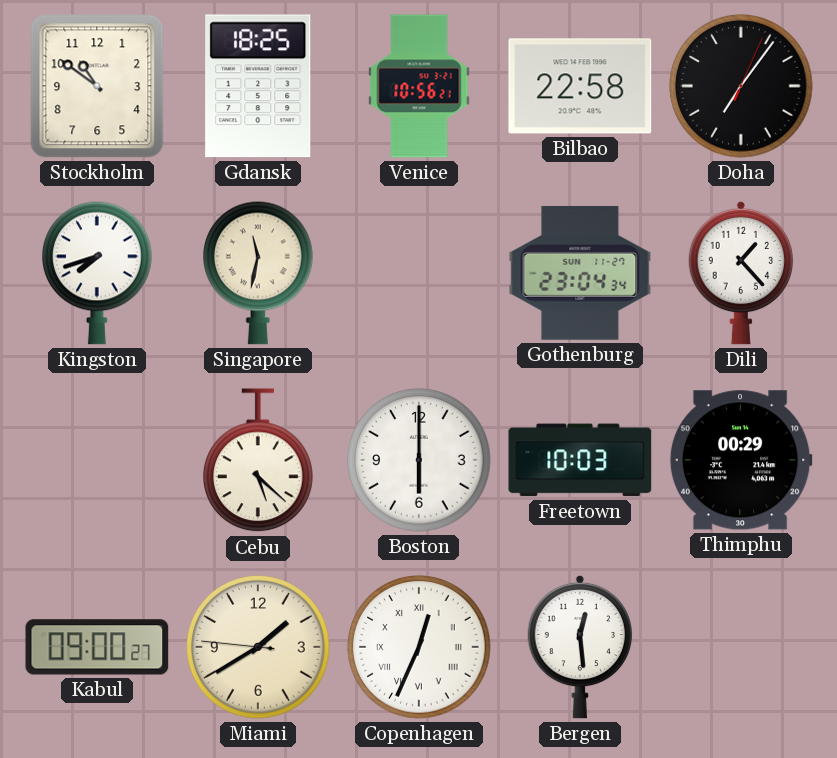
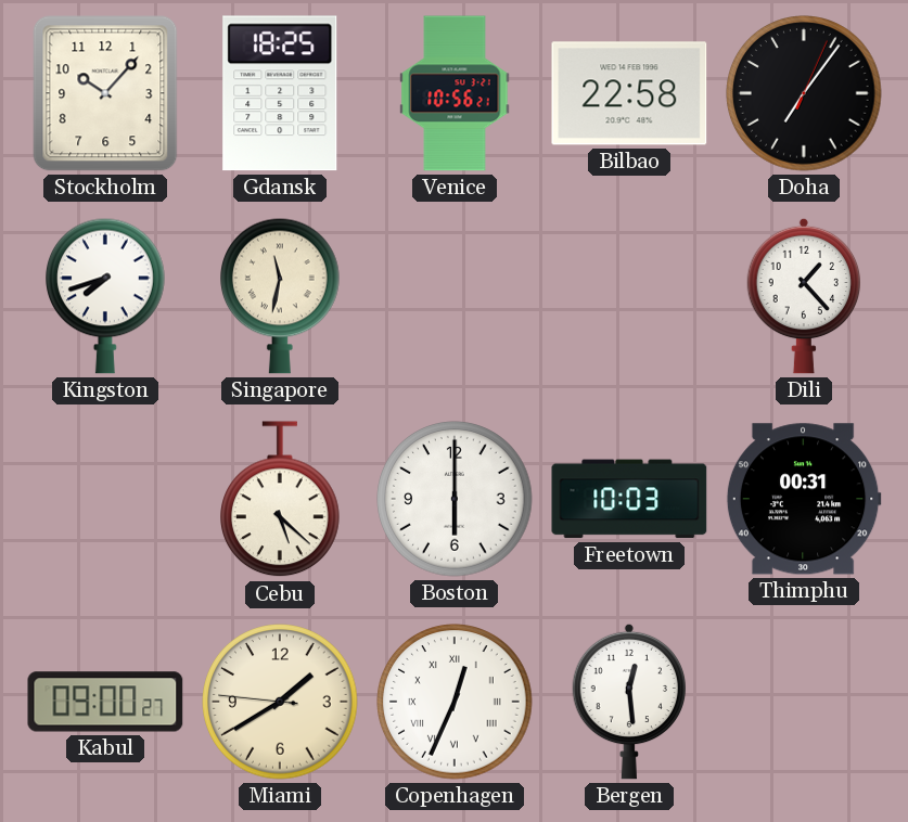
Stockholm: 10:51 -> 10:07
Gothenburg: 23:04 -> none
Thimphu: 00:29 -> 00:31
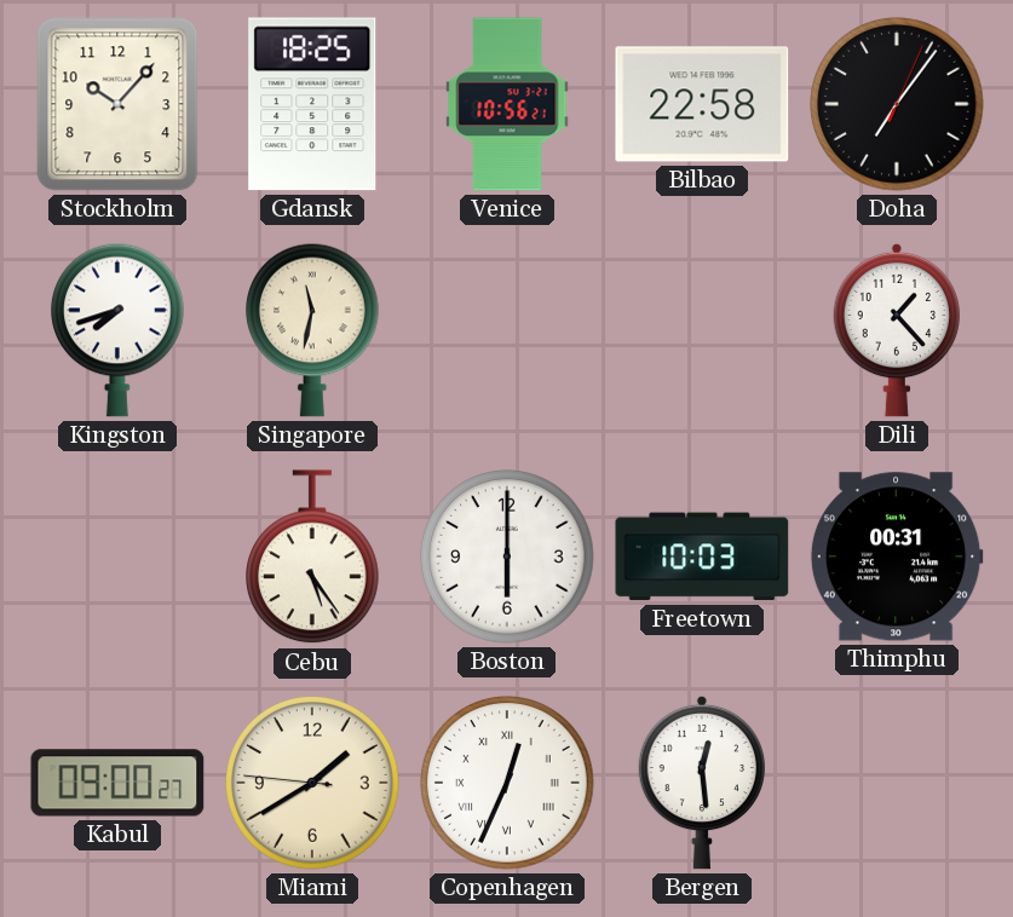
Cebu: 5:22 -> 5:24
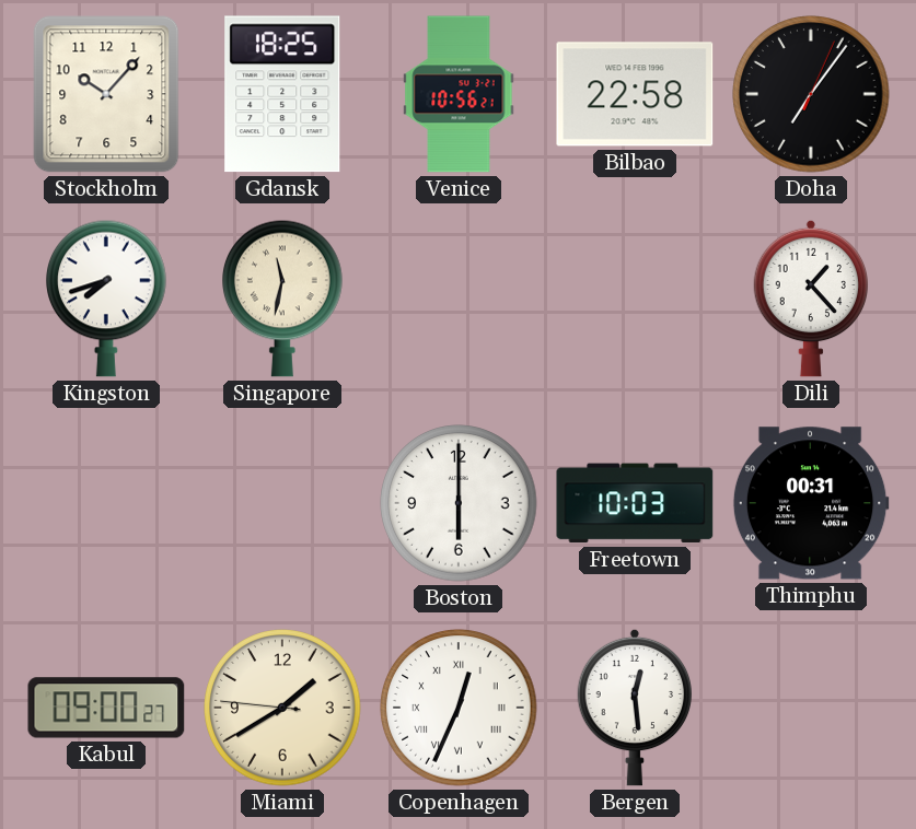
Cebu: 5:24 -> none
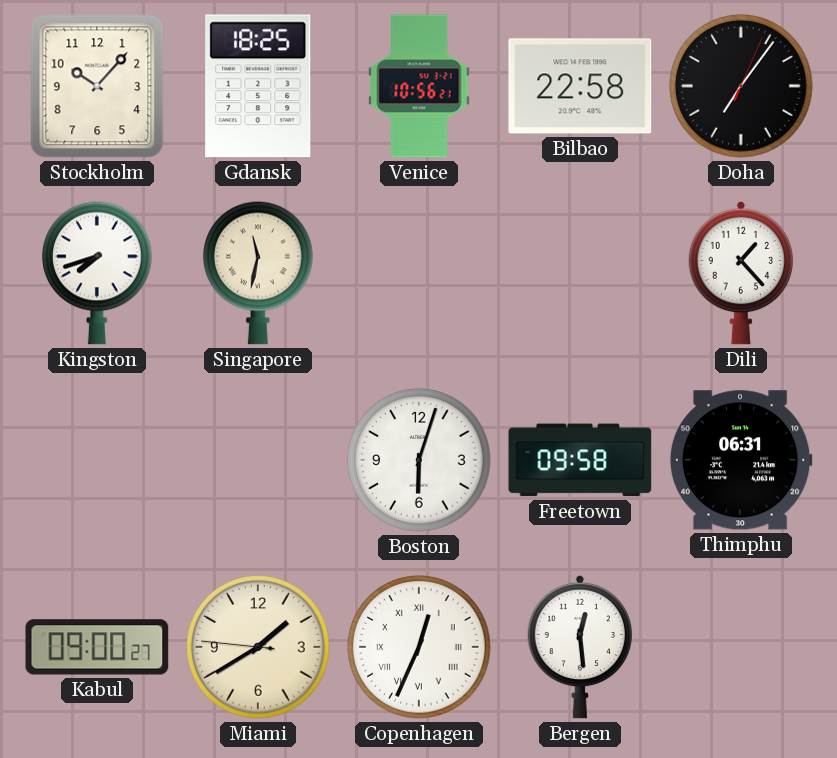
Boston: 6:00 -> 6:03
Freetown: 10:03 -> 09:58
Thimphu: 00:31 -> 06:31
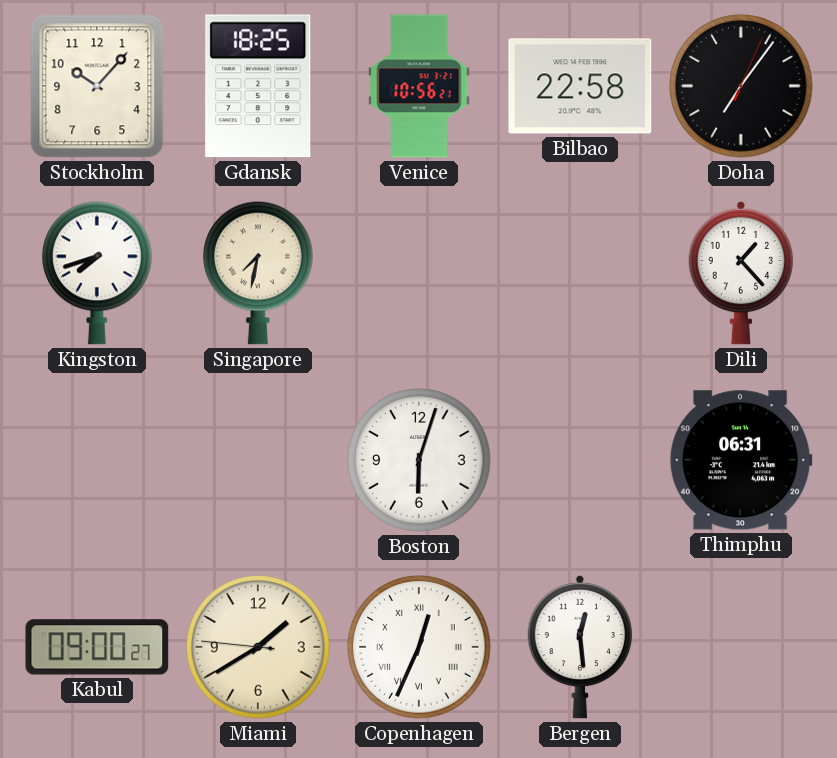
Singapore: 11:32 -> 7:32
Freetown: 09:58 -> none
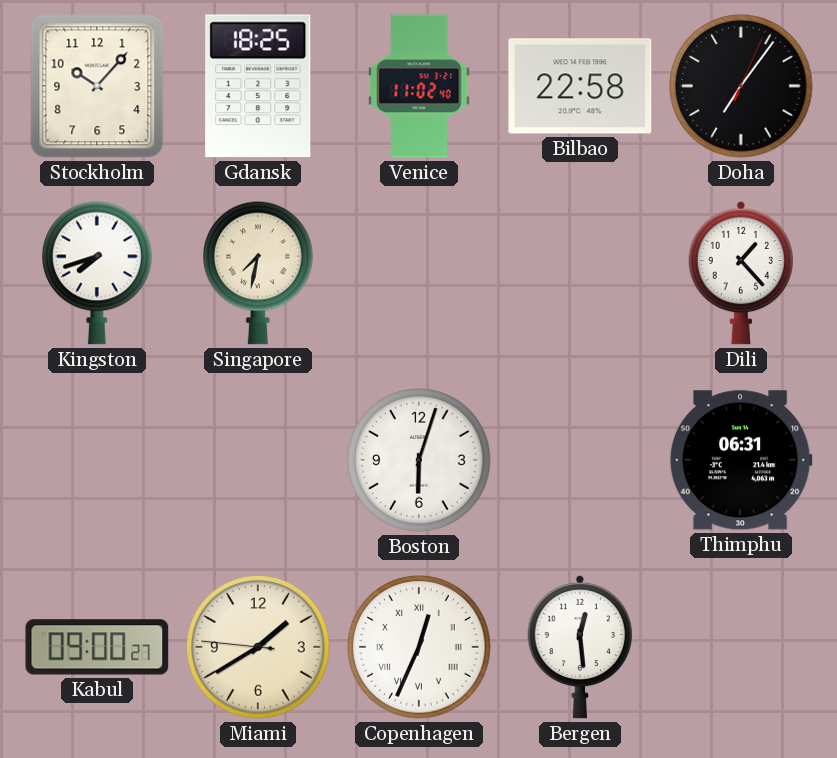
Venice: 10:56 -> 11:02
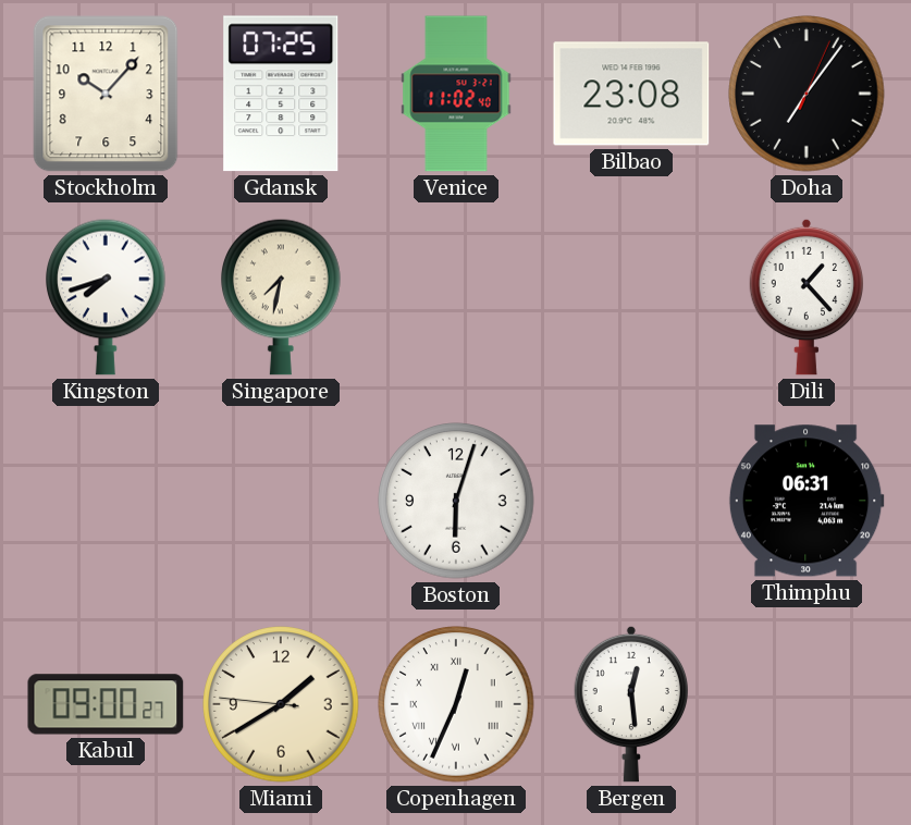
Gdansk: 18:25 -> 07:25
Bilbao: 22:58 -> 23:08
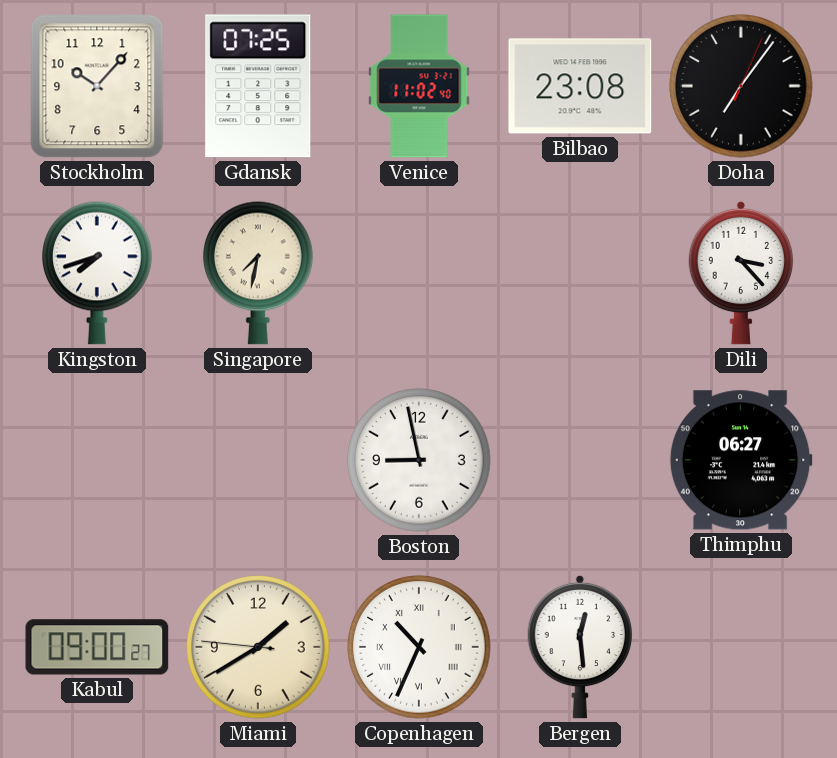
Dili: 1:23 -> 3:23
Boston: 6:03 -> 8:58
Thimphu: 06:31 -> 06:27
Copenhagen: 12:34 -> 10:34
